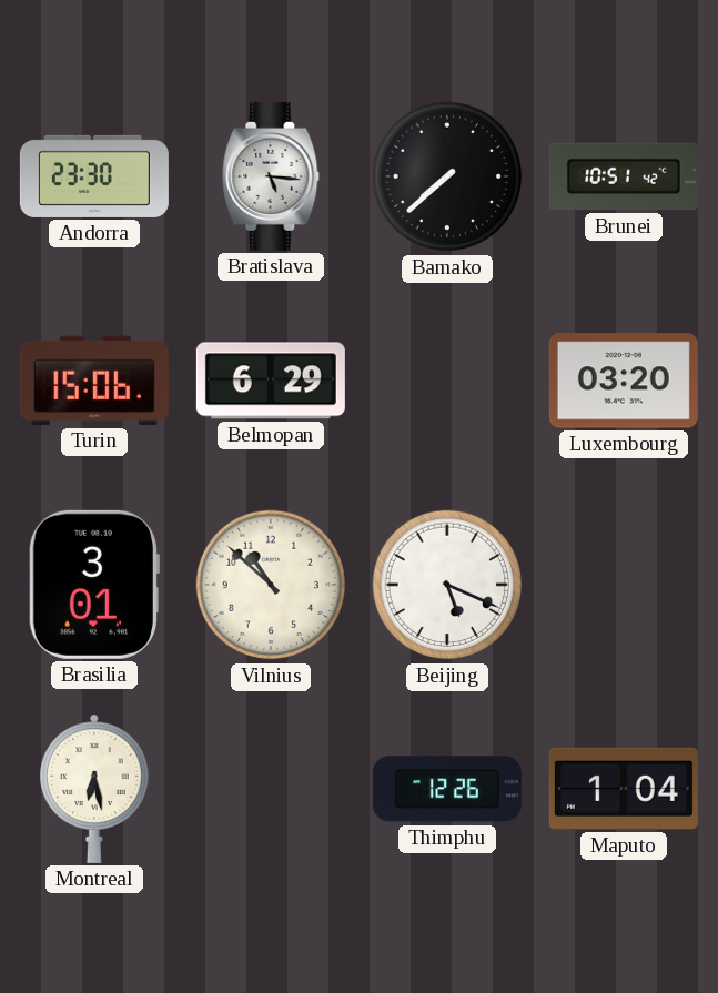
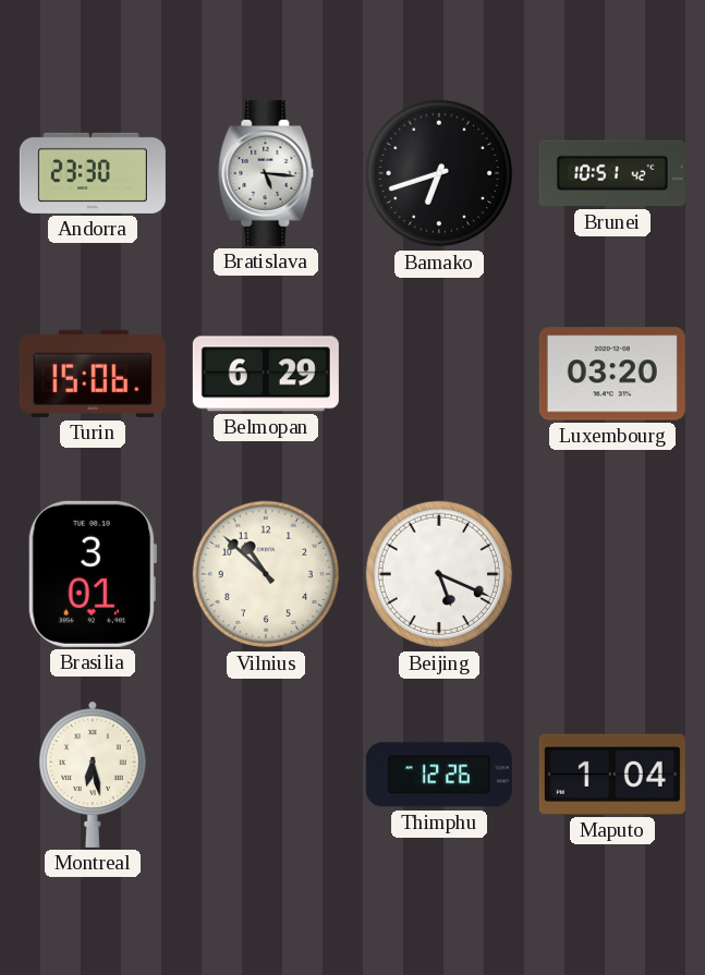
Bamako: 7:38 -> 6:42
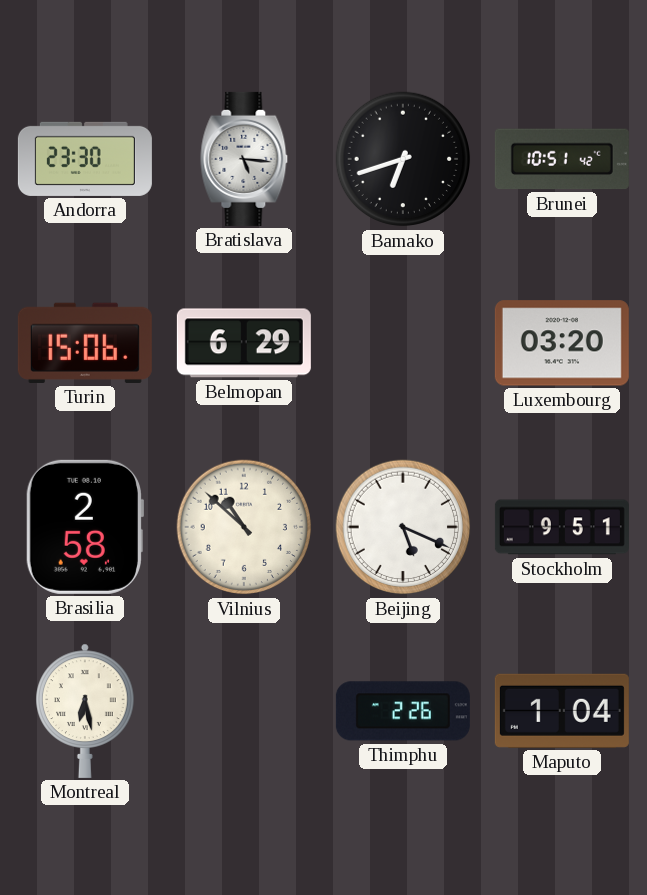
Brasilia: 3:01 -> 2:58
Stockholm: none -> 9:51
Thimphu: 12:26 -> 2:26
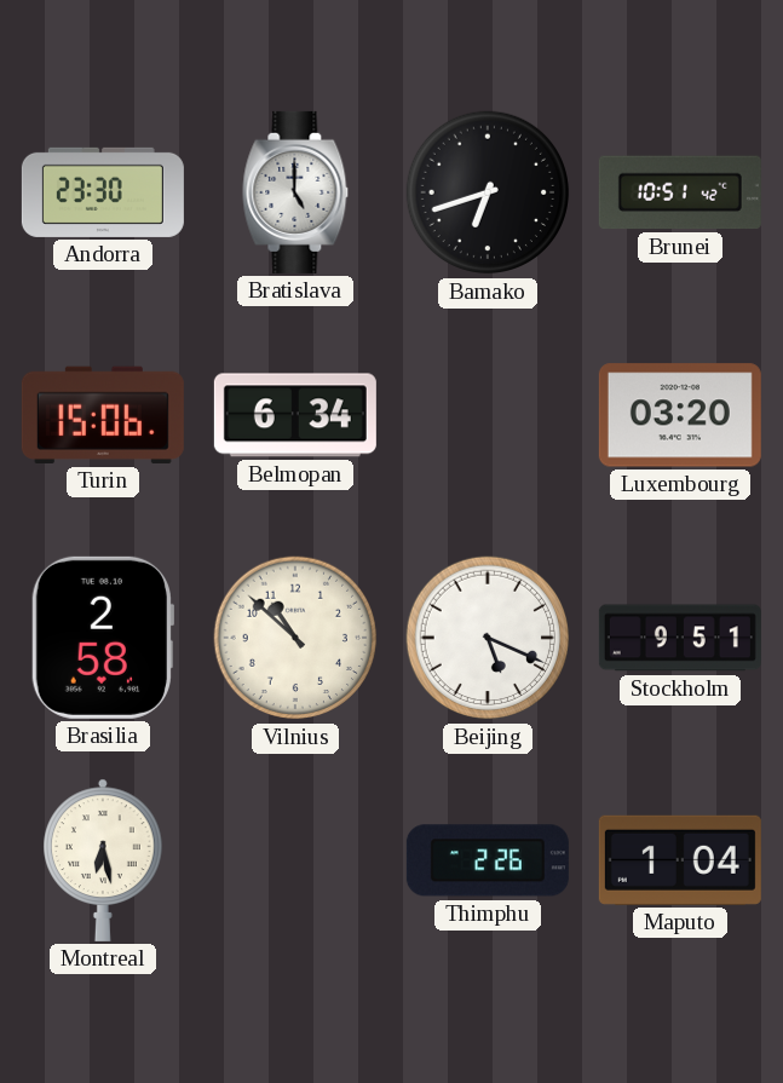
Bratislava: 5:16 -> 5:00
Belmopan: 6:29 -> 6:34
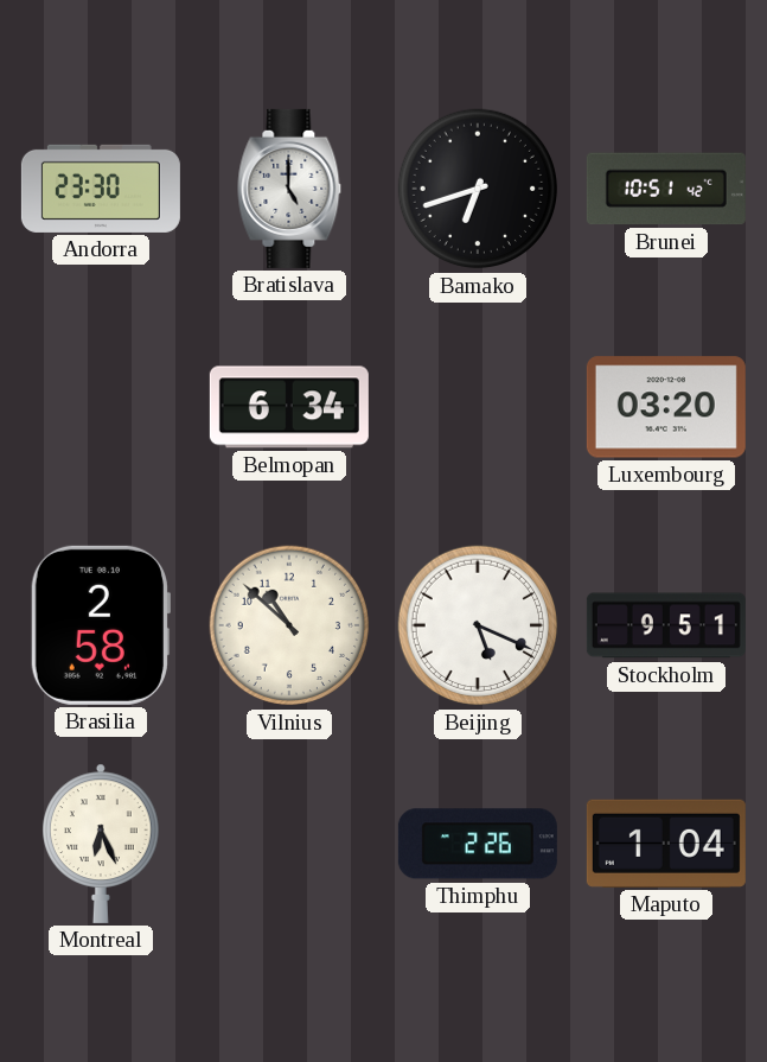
Turin: 15:06 -> none
Montreal: 6:28 -> 6:26
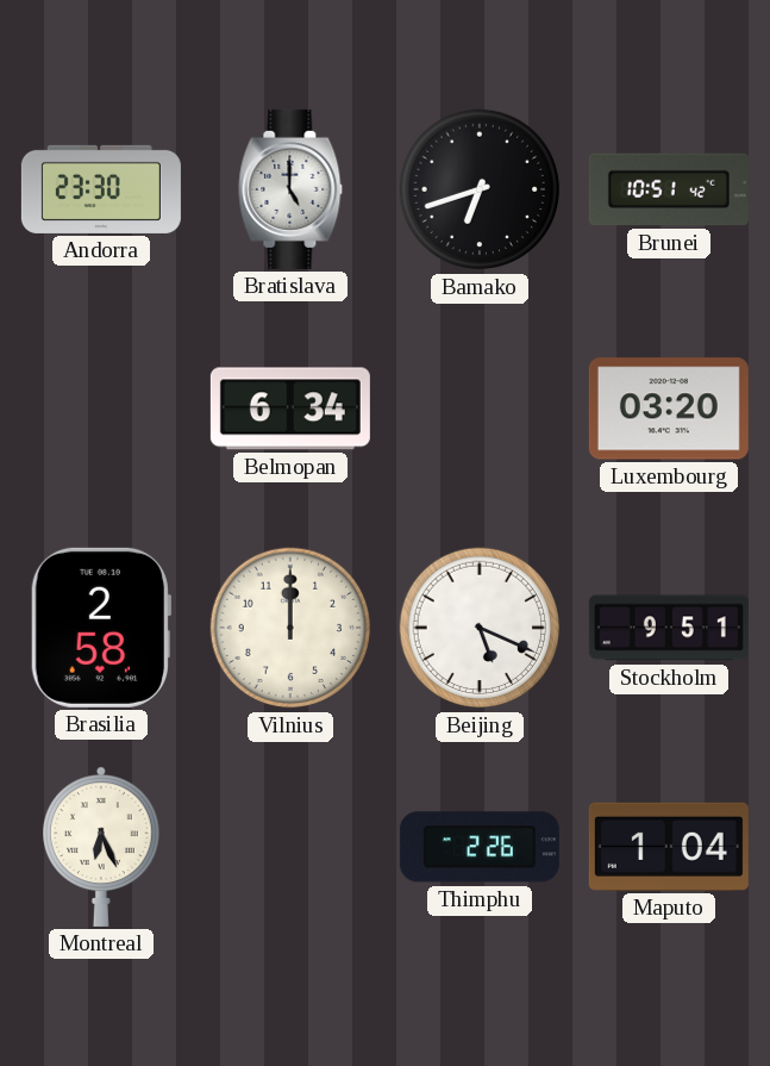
Vilnius: 10:52 -> 12:00
